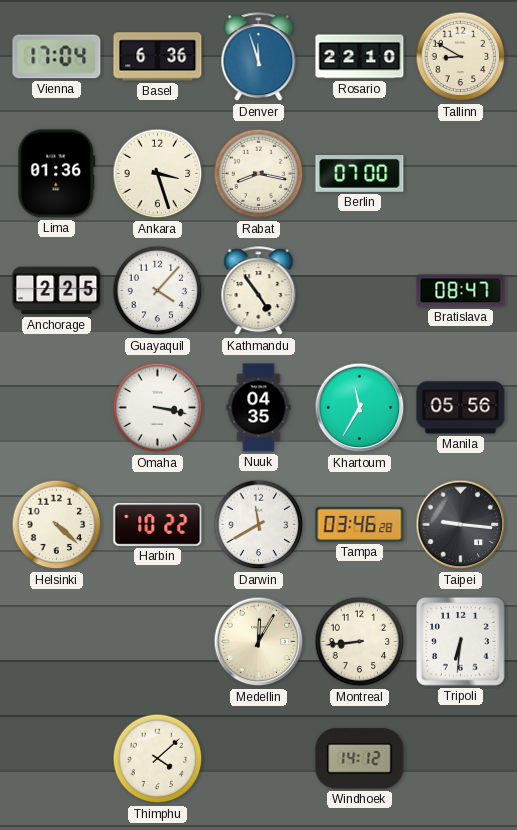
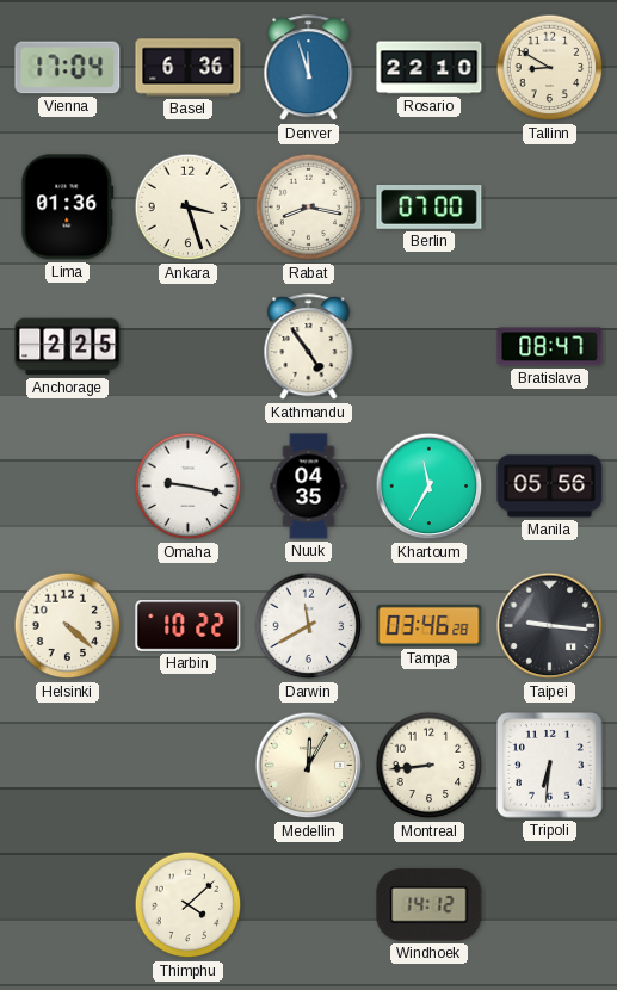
Guayaquil: 4:07 -> none
Omaha: 3:17 -> 9:17
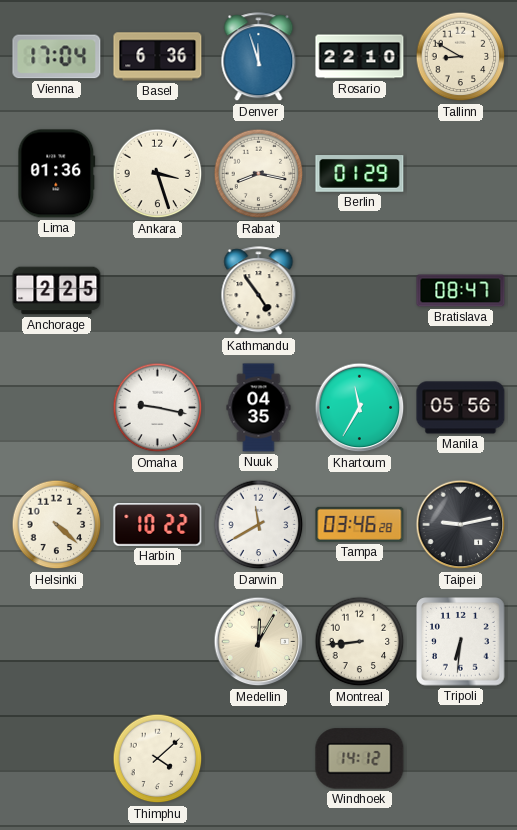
Berlin: 07:00 -> 01:29
Taipei: 9:16 -> 9:13
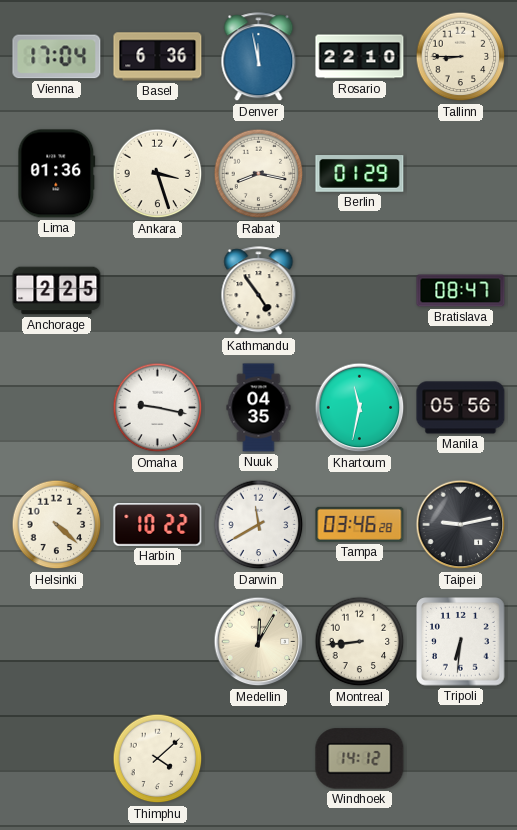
Denver: 11:57 -> 11:58
Tallinn: 8:50 -> 8:45
Khartoum: 11:35 -> 11:32
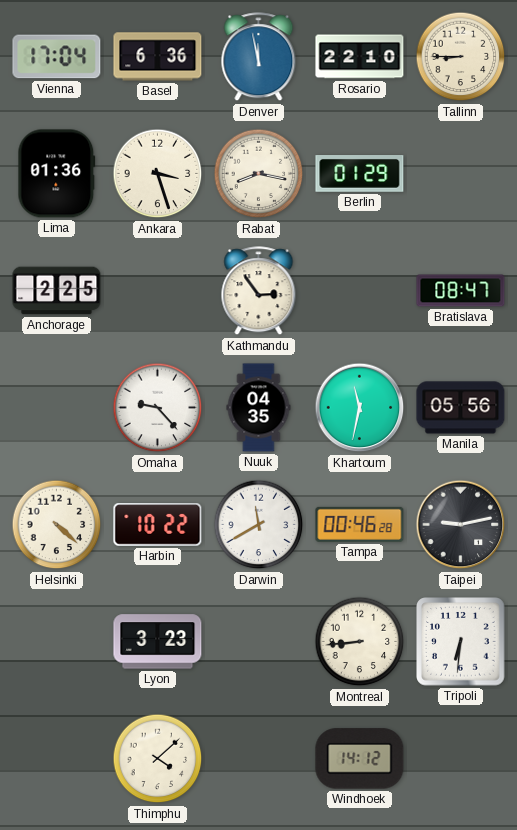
Kathmandu: 4:54 -> 2:54
Omaha: 9:17 -> 9:23
Tampa: 03:46 -> 00:46
Lyon: none -> 3:23
Medellin: 12:05 -> none
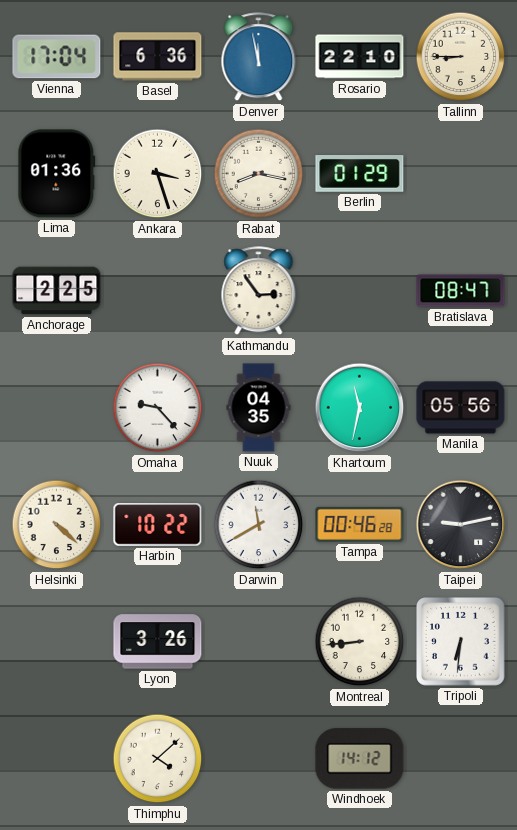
Lyon: 3:23 -> 3:26
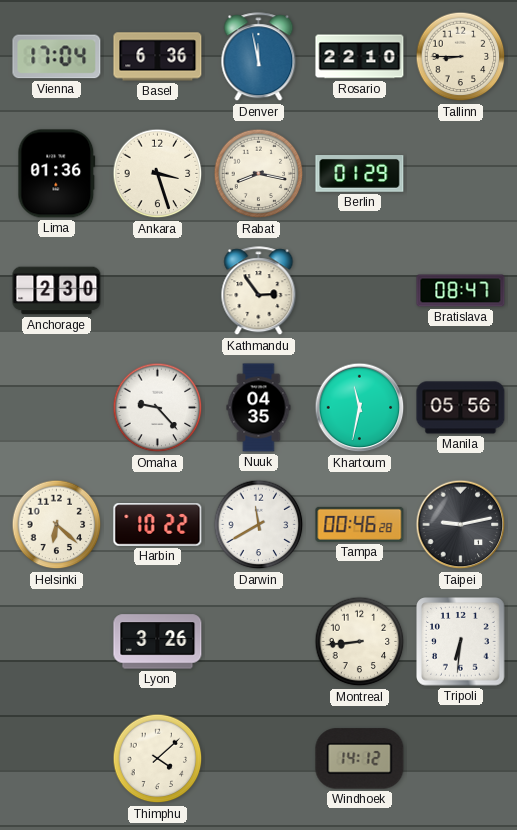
Anchorage: 2:25 -> 2:30
Helsinki: 4:22 -> 6:22
